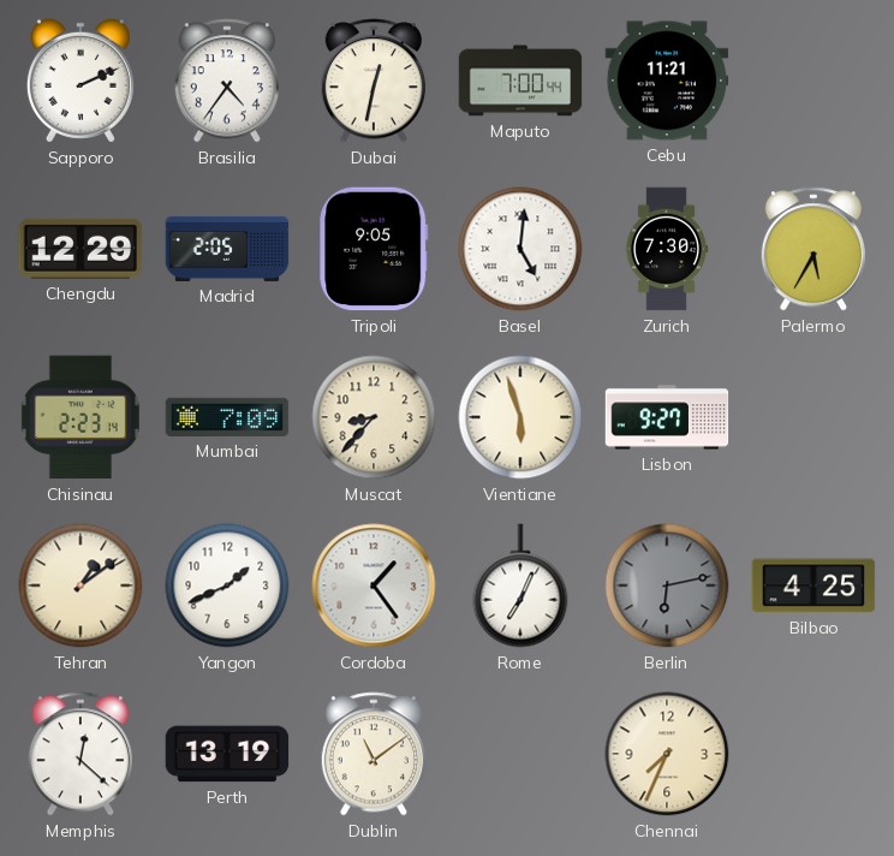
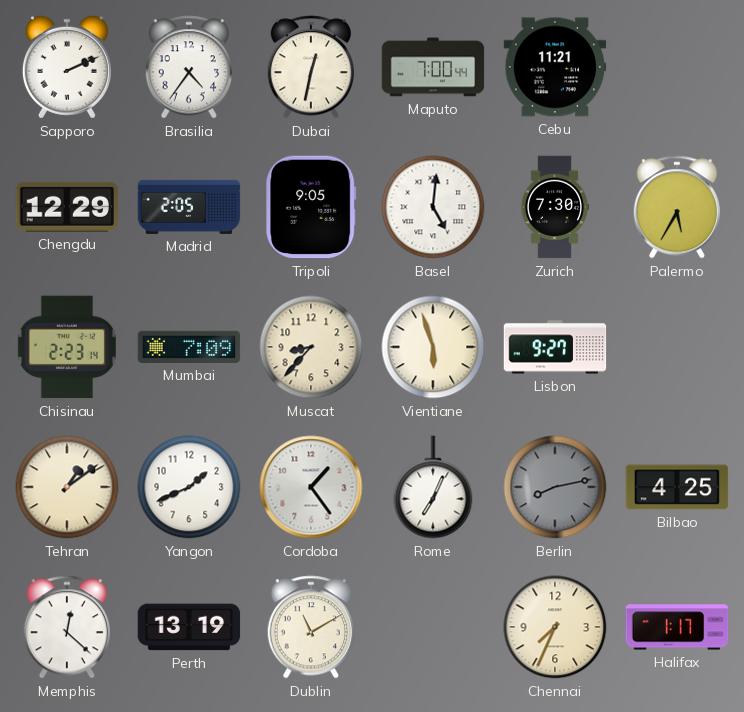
Berlin: 6:13 -> 8:13
Dublin: 11:09 -> 11:10
Halifax: none -> 1:17
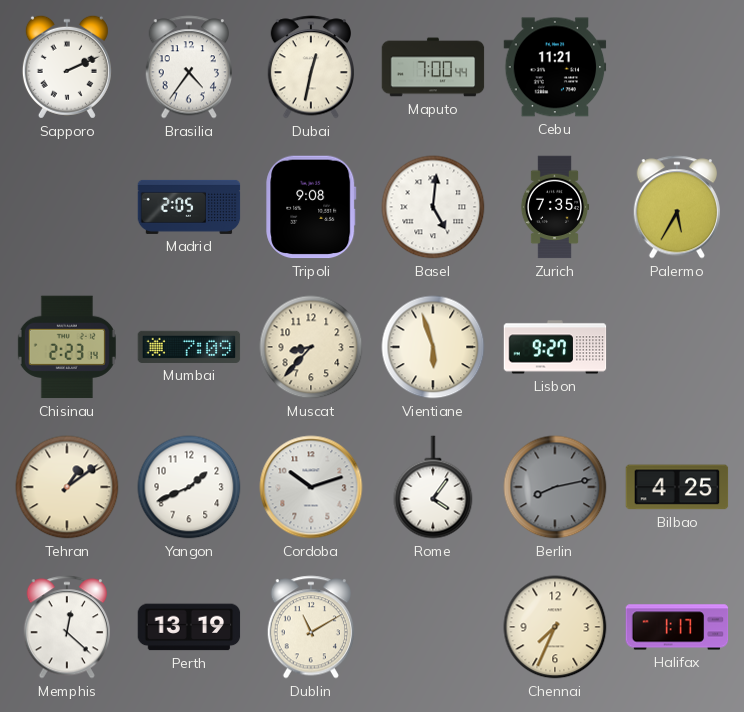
Chengdu: 12:29 -> none
Tripoli: 9:05 -> 9:08
Zurich: 7:30 -> 7:35
Cordoba: 1:24 -> 10:12
Rome: 7:04 -> 4:06
